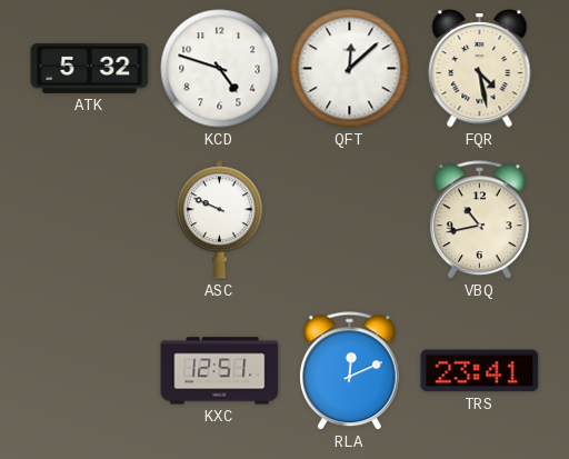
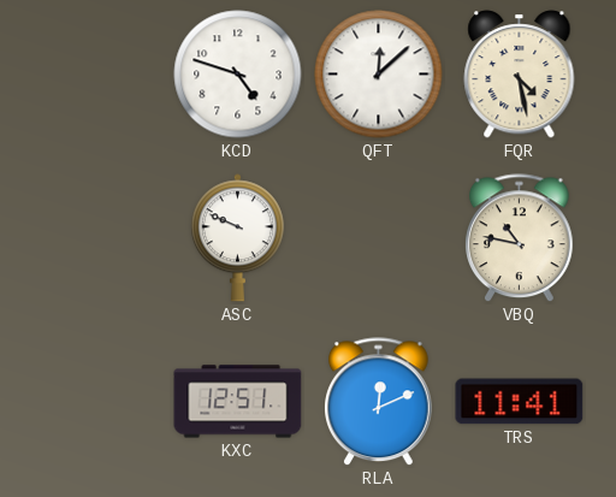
ATK: 5:32 -> none
VBQ: 10:43 -> 10:47
TRS: 23:41 -> 11:41
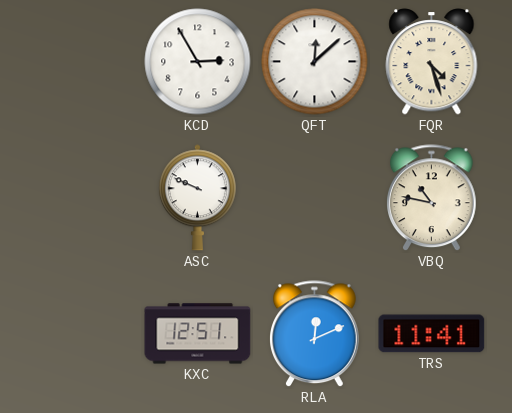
KCD: 4:48 -> 2:55
FQR: 4:28 -> 4:27
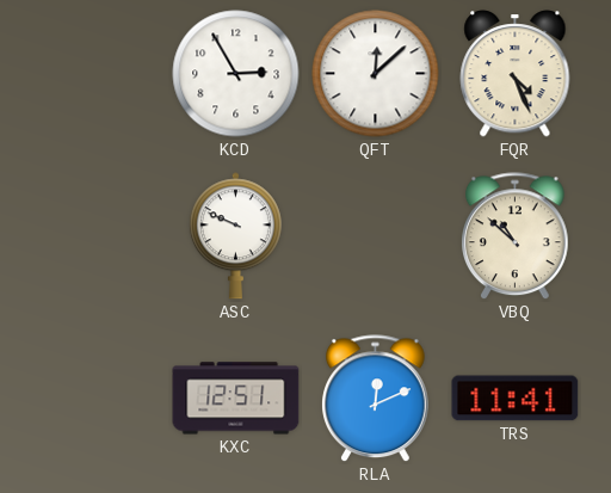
FQR: 4:27 -> 4:26
VBQ: 10:47 -> 10:52
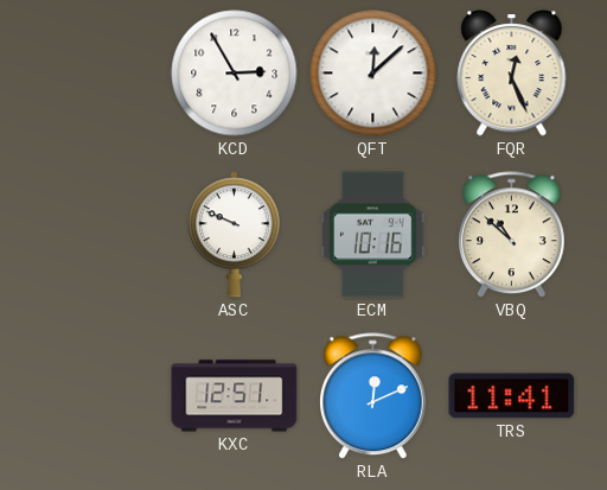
FQR: 4:26 -> 12:26
ECM: none -> 10:16
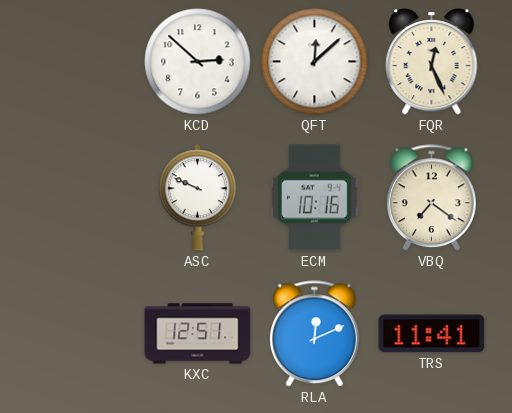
KCD: 2:55 -> 2:52
VBQ: 10:52 -> 7:21
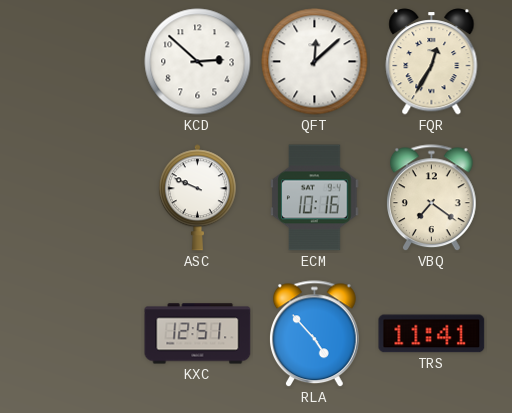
FQR: 12:26 -> 12:35
RLA: 12:11 -> 4:53
